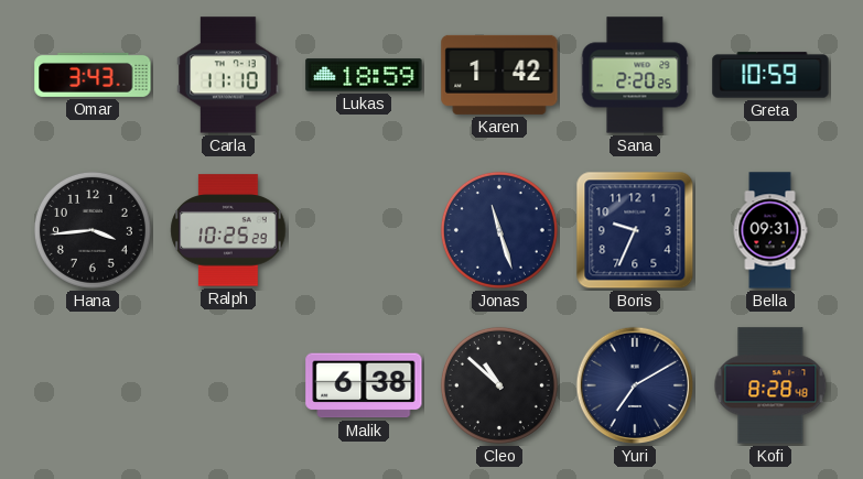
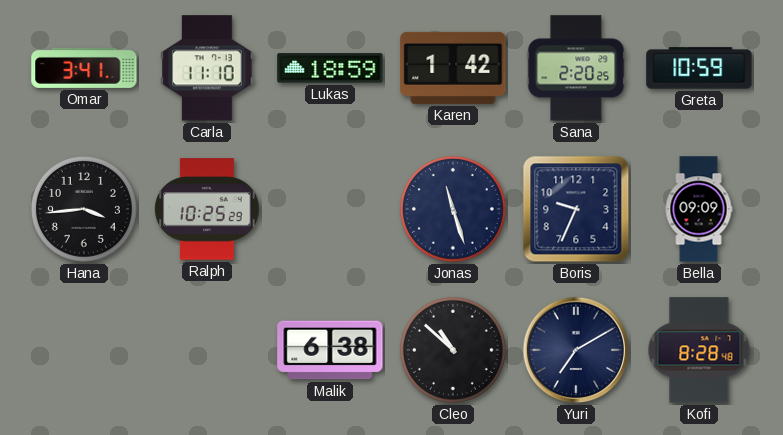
Omar: 3:43 -> 3:41
Bella: 09:31 -> 09:09
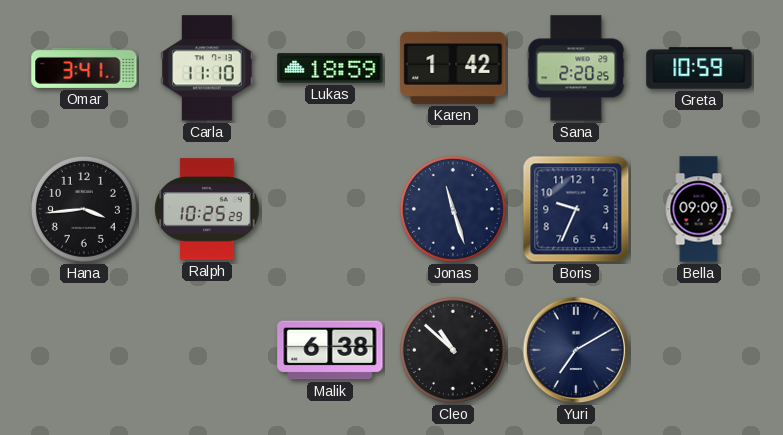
Kofi: 8:28 -> none
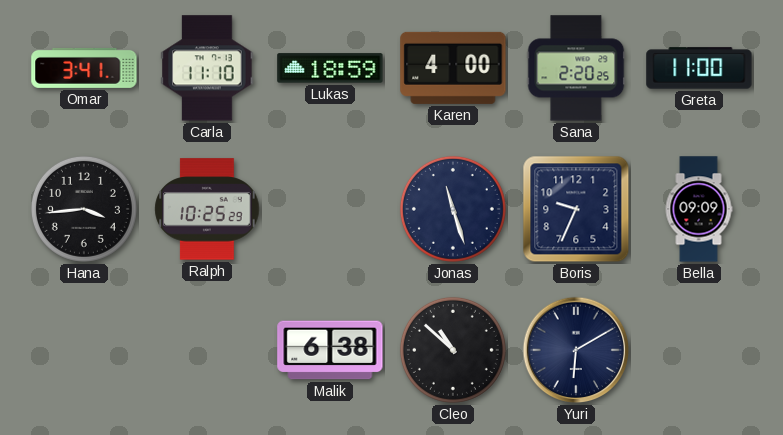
Karen: 1:42 -> 4:00
Greta: 10:59 -> 11:00
Yuri: 7:10 -> 6:10
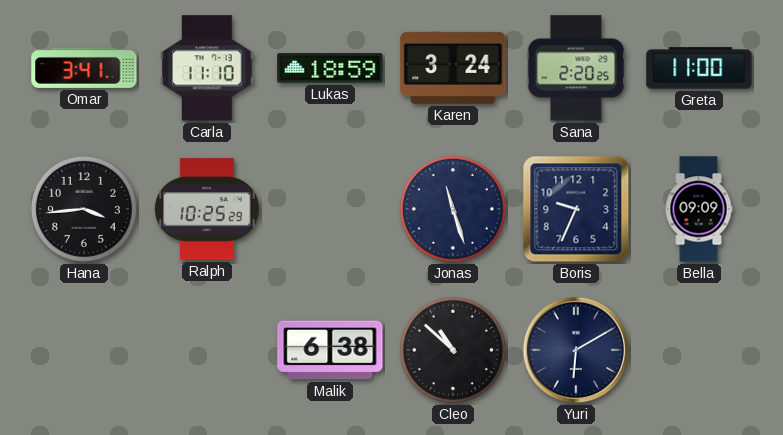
Karen: 4:00 -> 3:24
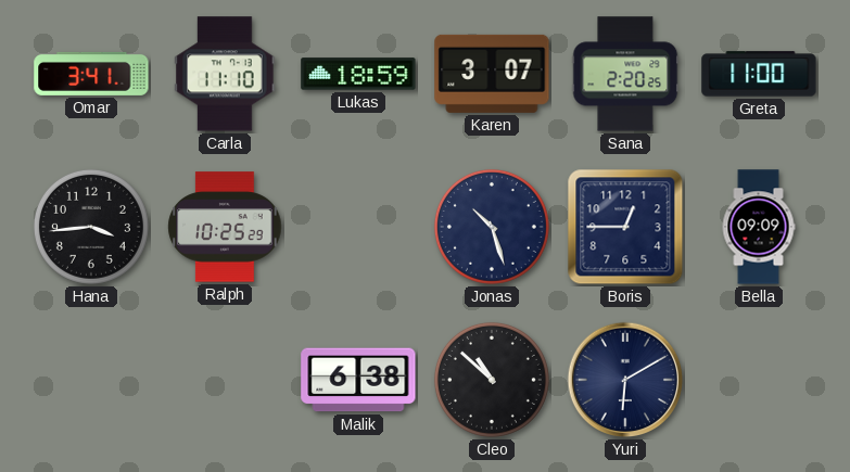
Karen: 3:24 -> 3:07
Jonas: 11:27 -> 10:27
Boris: 9:34 -> 12:45
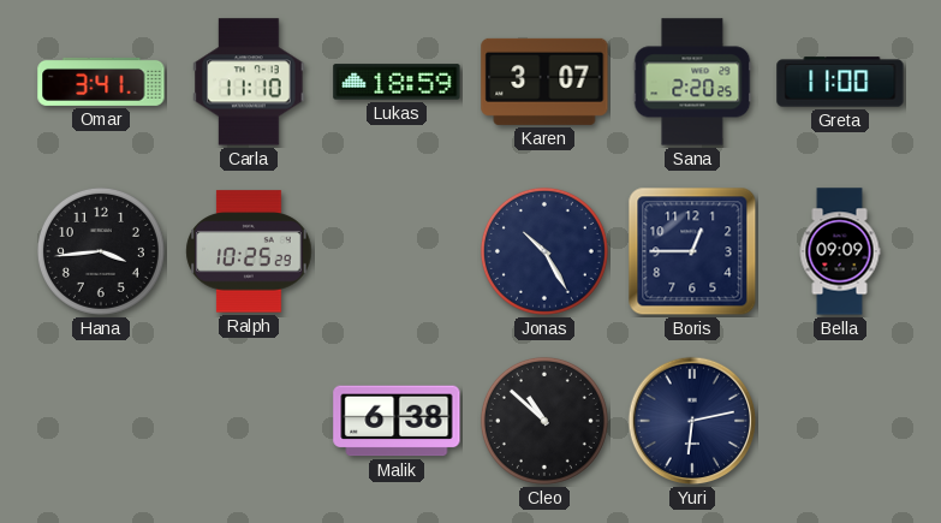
Jonas: 10:27 -> 10:25
Yuri: 6:10 -> 6:13
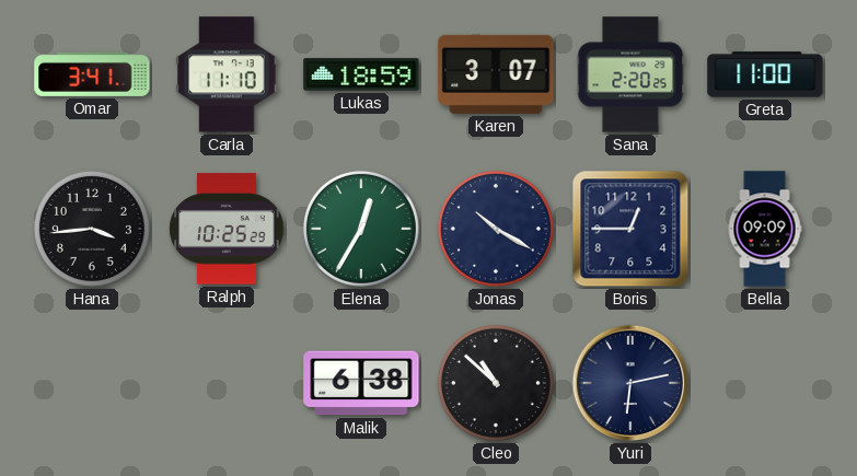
Elena: none -> 12:35
Jonas: 10:25 -> 10:20
